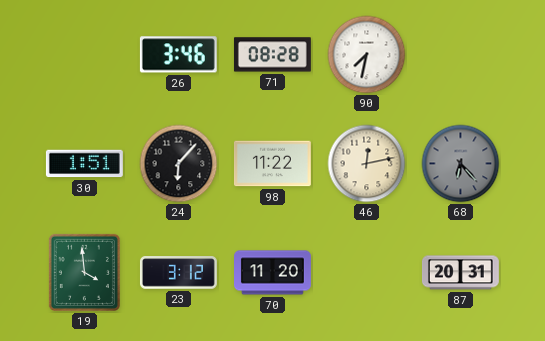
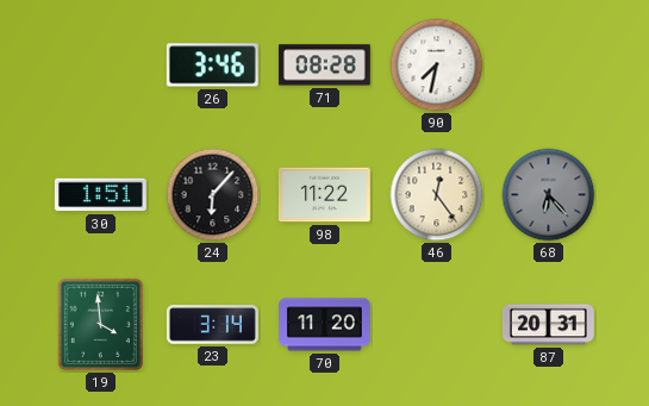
46: 12:13 -> 12:24
23: 3:12 -> 3:14
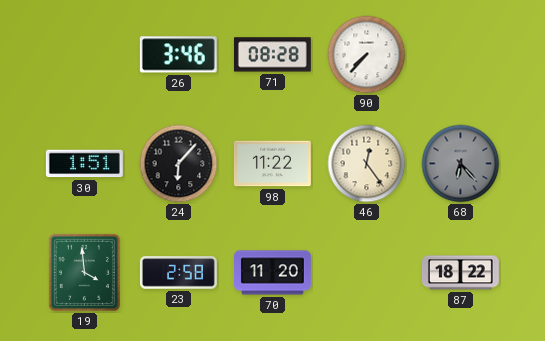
90: 7:32 -> 7:37
23: 3:14 -> 2:58
87: 20:31 -> 18:22
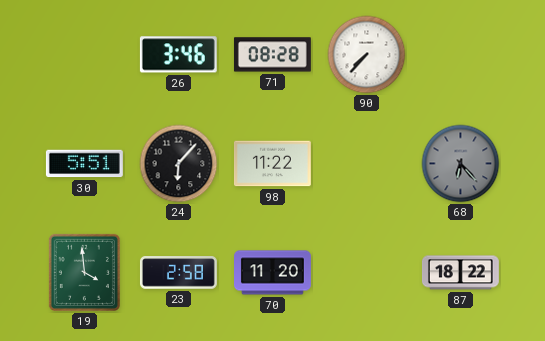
30: 1:51 -> 5:51
46: 12:24 -> none
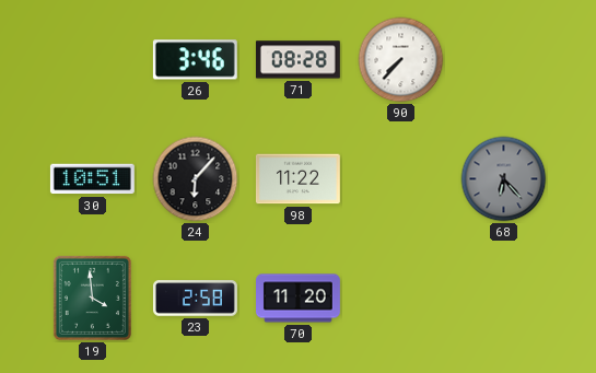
30: 5:51 -> 10:51
87: 18:22 -> none
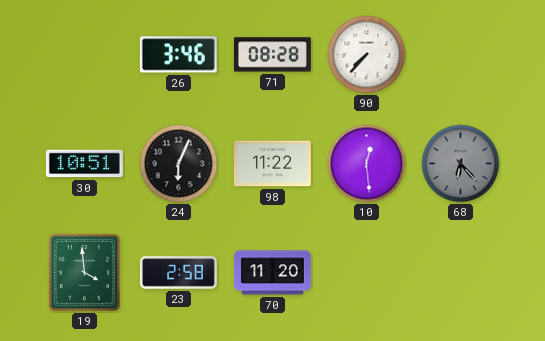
24: 6:07 -> 6:04
10: none -> 12:29
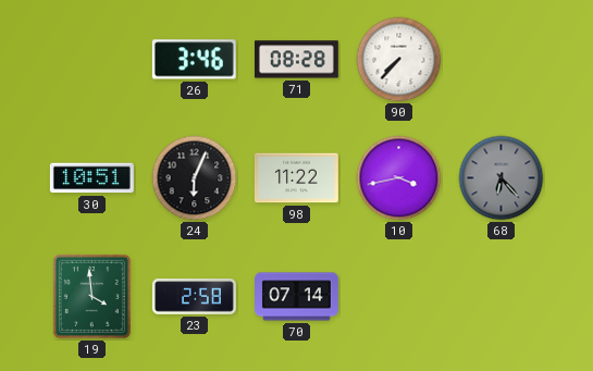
10: 12:29 -> 3:43
70: 11:20 -> 07:14
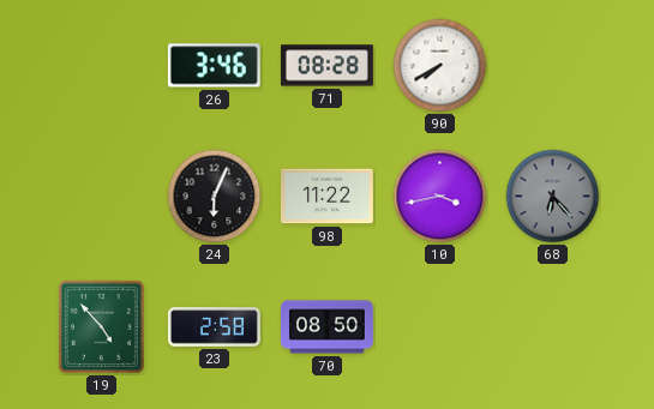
90: 7:37 -> 7:40
30: 10:51 -> none
19: 3:59 -> 4:53
70: 07:14 -> 08:50
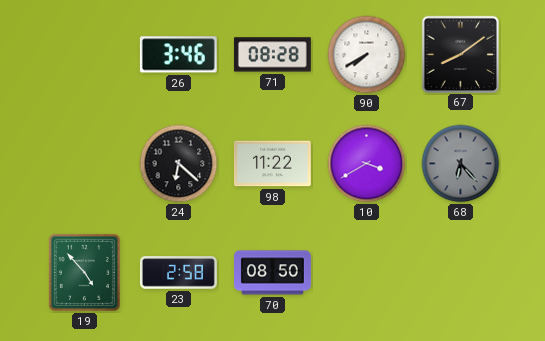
67: none -> 8:09
24: 6:04 -> 6:22
10: 3:43 -> 3:40
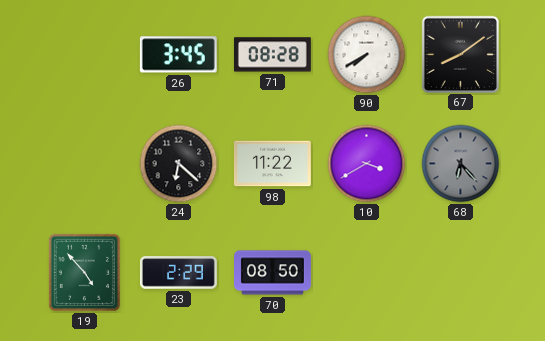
26: 3:46 -> 3:45
23: 2:58 -> 2:29
